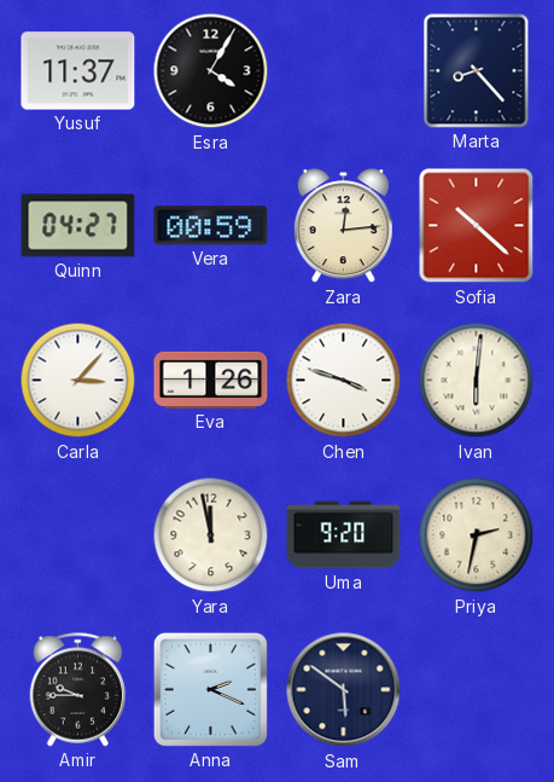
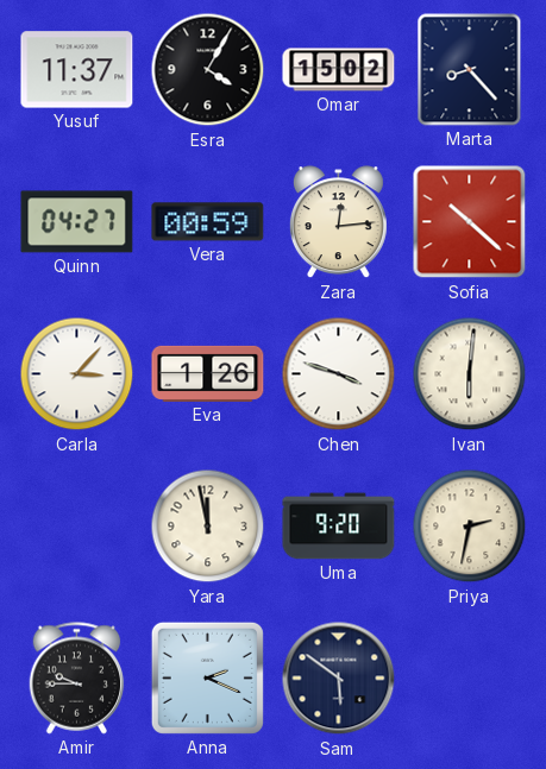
Omar: none -> 15:02
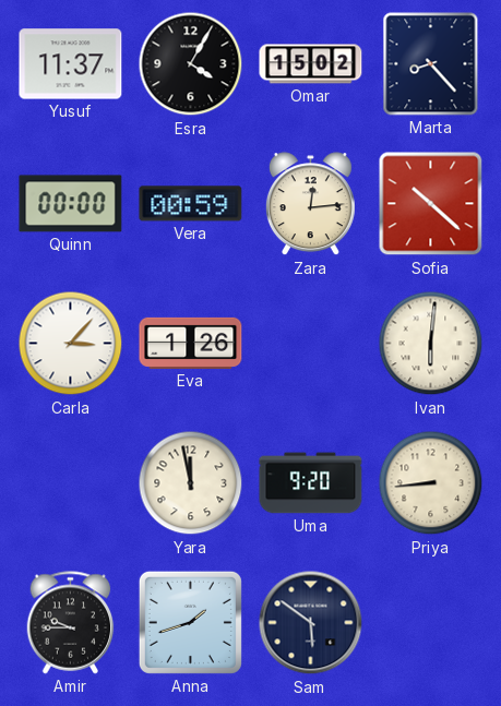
Quinn: 04:27 -> 00:00
Chen: 3:48 -> none
Priya: 2:32 -> 8:44
Anna: 2:19 -> 1:42
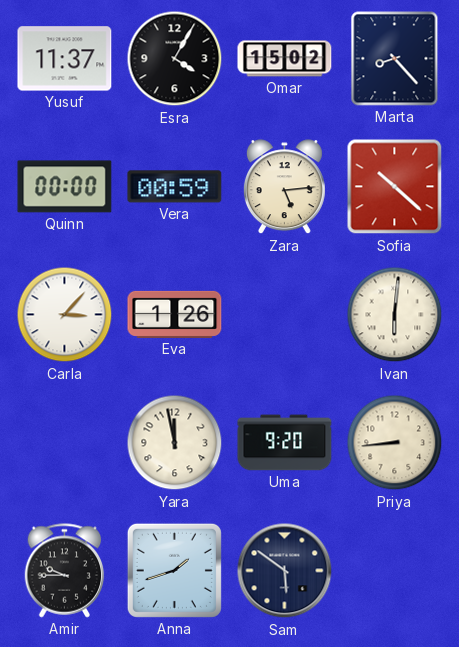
Zara: 12:14 -> 5:14
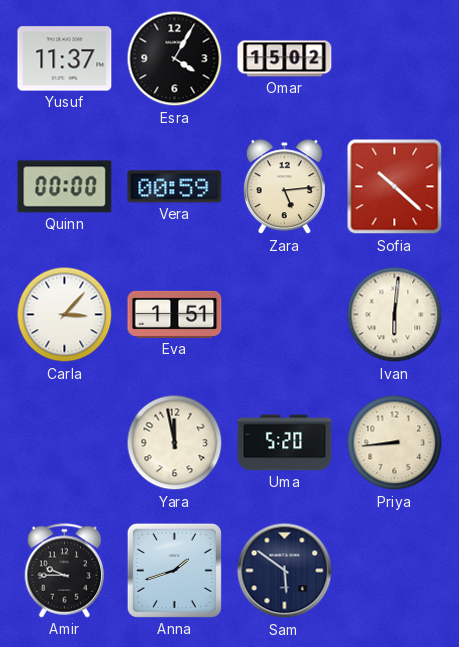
Marta: 8:23 -> none
Eva: 1:26 -> 1:51
Uma: 9:20 -> 5:20
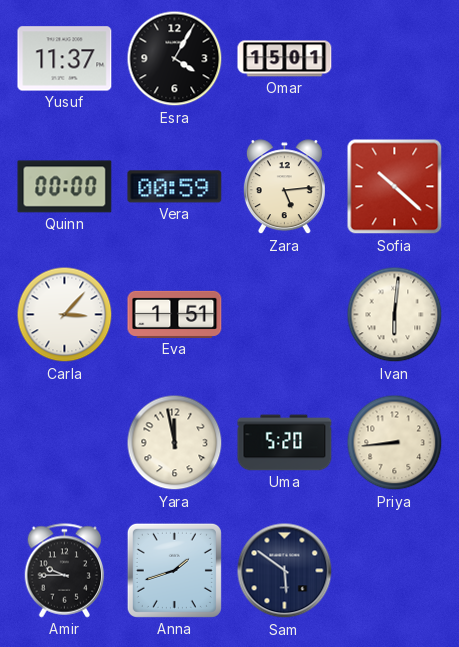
Omar: 15:02 -> 15:01
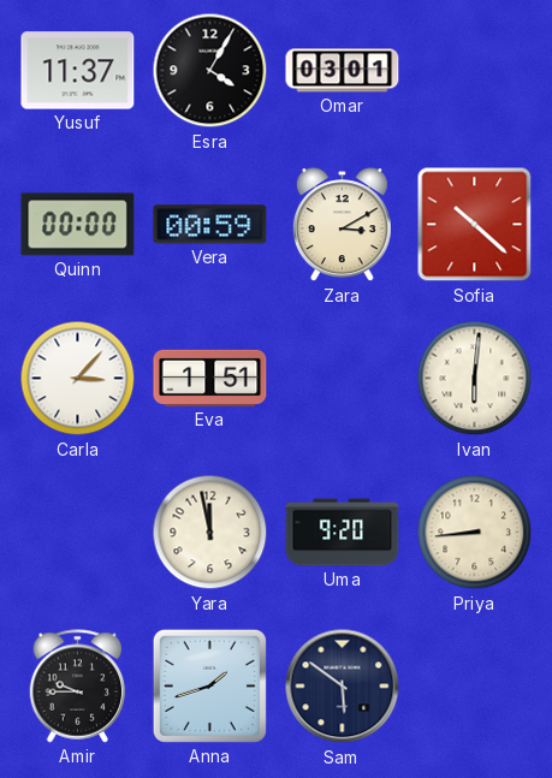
Omar: 15:01 -> 03:01
Zara: 5:14 -> 3:10
Uma: 5:20 -> 9:20
